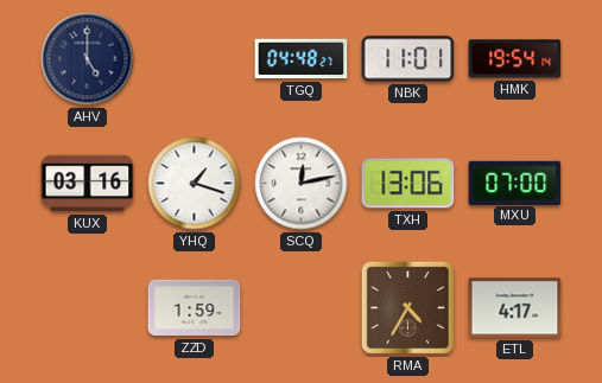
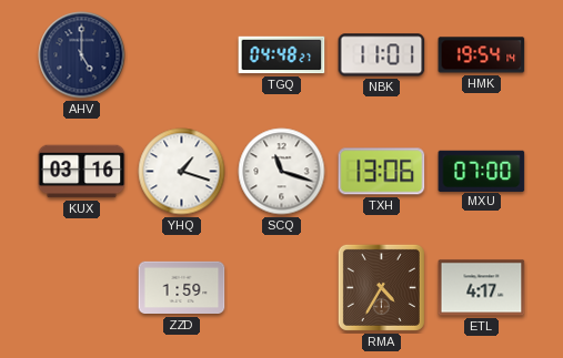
SCQ: 12:13 -> 11:18
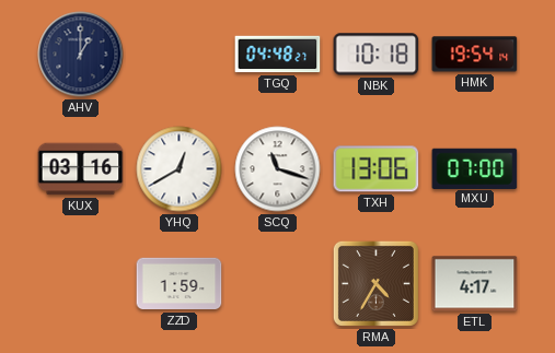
AHV: 5:00 -> 1:00
NBK: 11:01 -> 10:18
YHQ: 1:18 -> 12:40
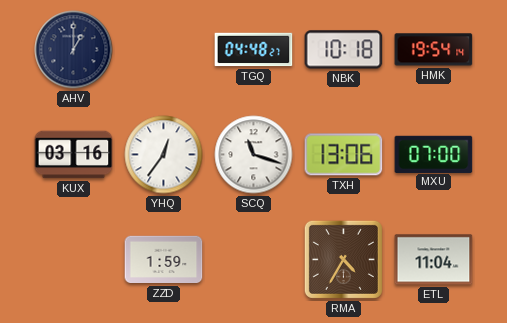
YHQ: 12:40 -> 12:36
ETL: 4:17 -> 11:04
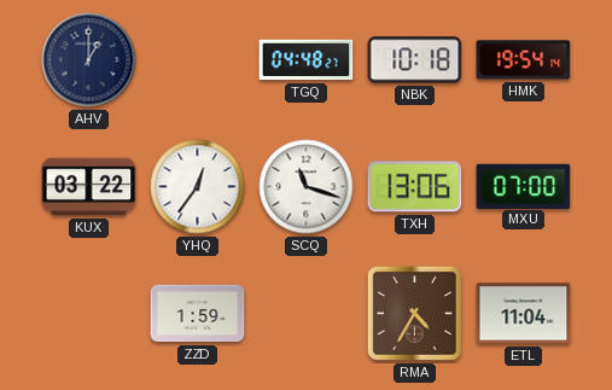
KUX: 03:16 -> 03:22
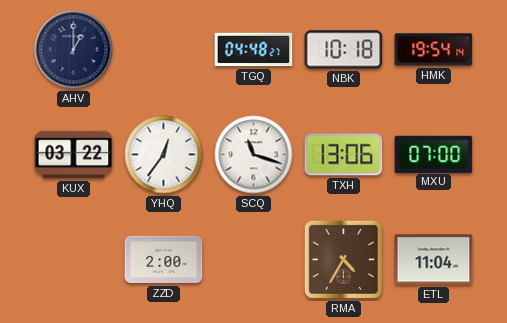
ZZD: 1:59 -> 2:00
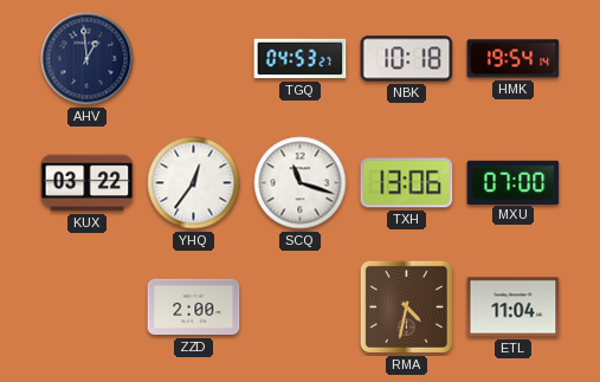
AHV: 1:00 -> 12:59
TGQ: 04:48 -> 04:53
RMA: 4:35 -> 4:32
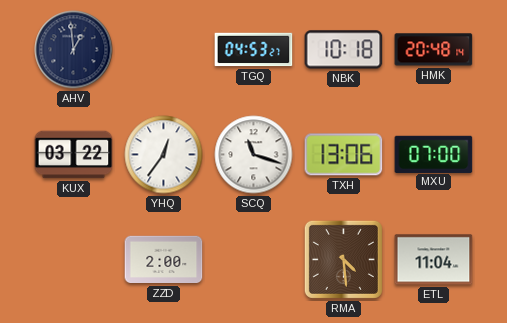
HMK: 19:54 -> 20:48
RMA: 4:32 -> 4:29
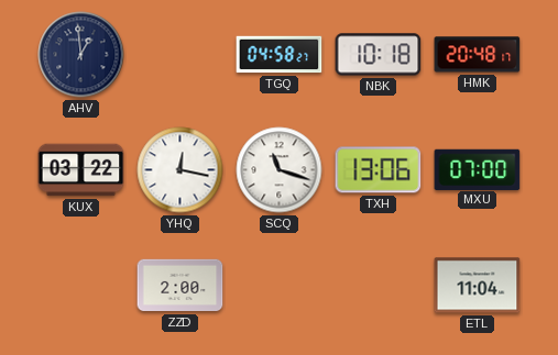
TGQ: 04:53 -> 04:58
HMK: 20:48:14 -> 20:48:17
YHQ: 12:36 -> 12:17
RMA: 4:29 -> none
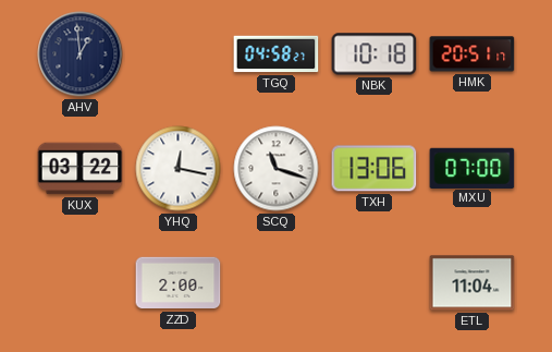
HMK: 20:48 -> 20:51
